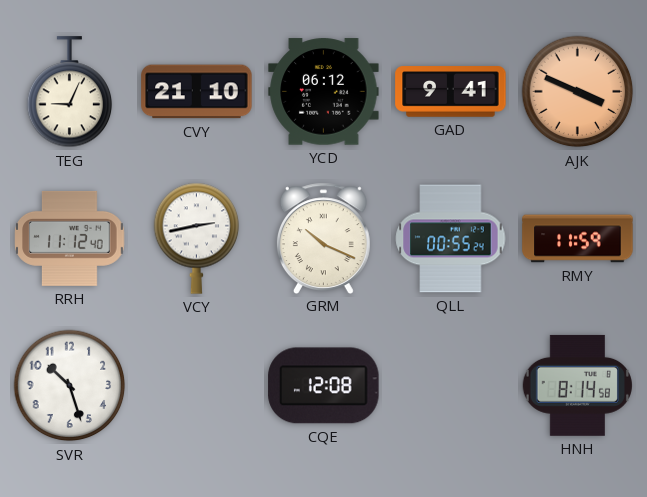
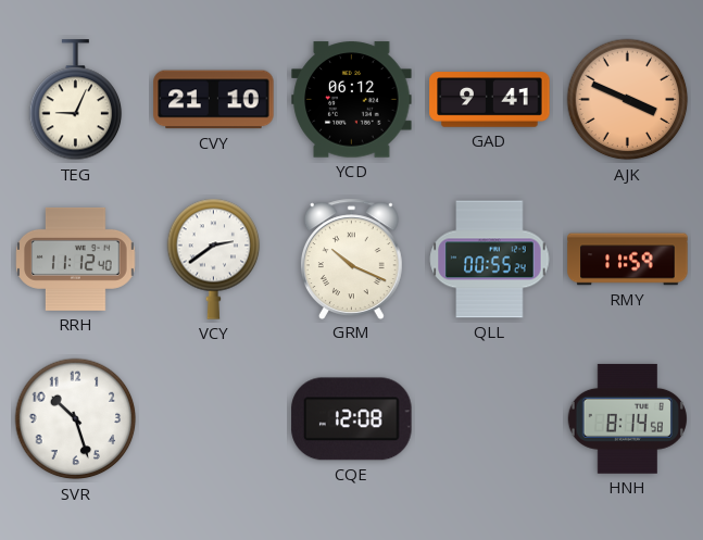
VCY: 2:43 -> 2:39
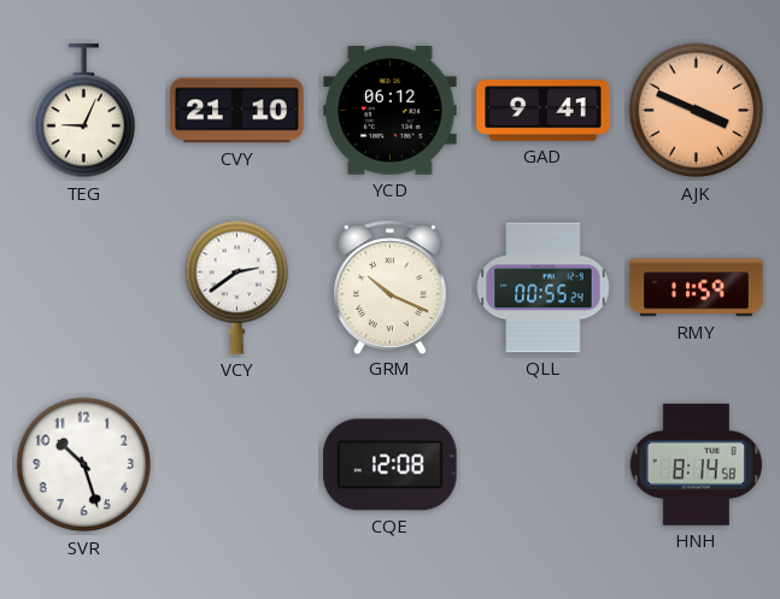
RRH: 11:12 -> none
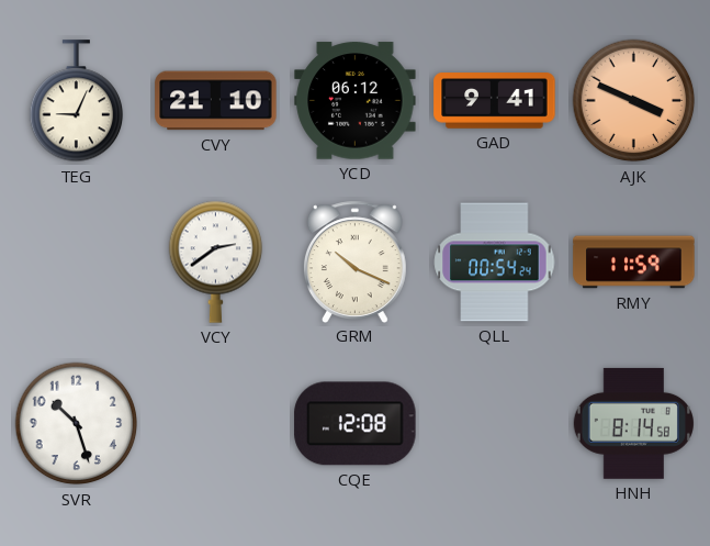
QLL: 00:55 -> 00:54
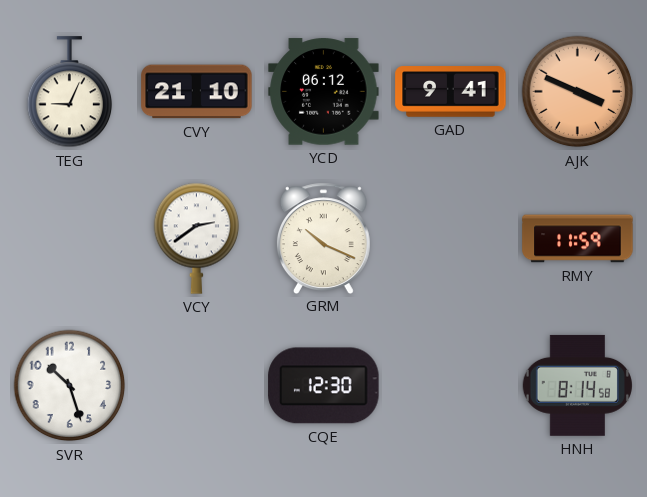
QLL: 00:54 -> none
CQE: 12:08 -> 12:30
